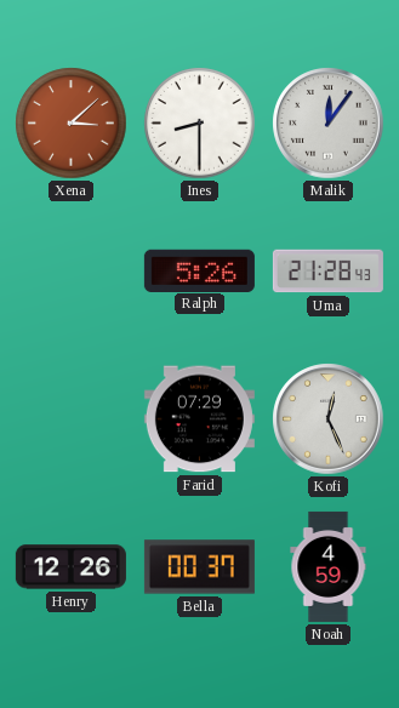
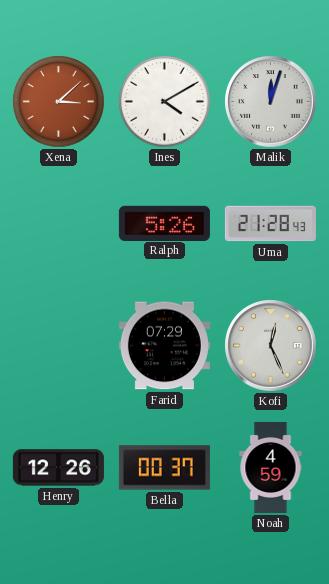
Ines: 8:30 -> 4:10
Malik: 12:06 -> 12:03
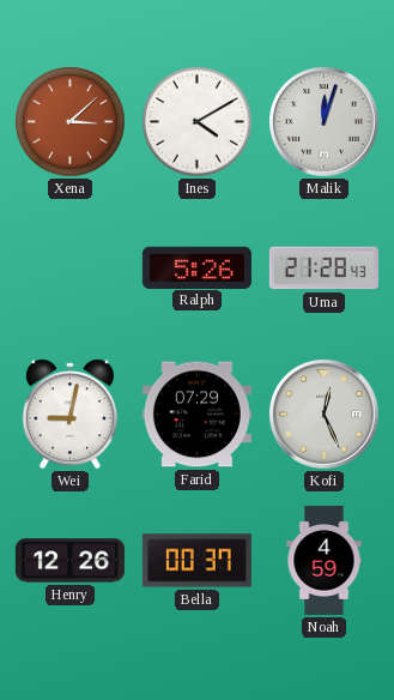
Wei: none -> 9:02
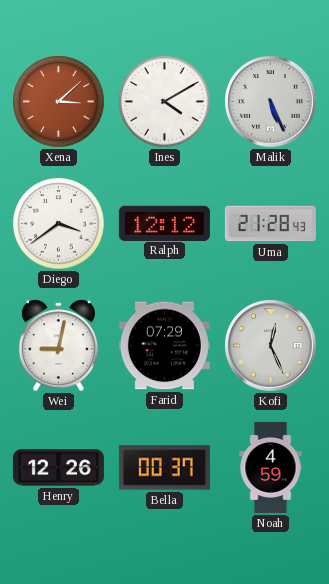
Malik: 12:03 -> 5:26
Diego: none -> 3:39
Ralph: 5:26 -> 12:12
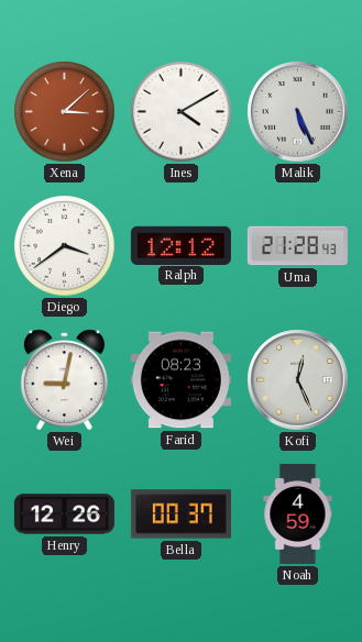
Farid: 07:29 -> 08:23
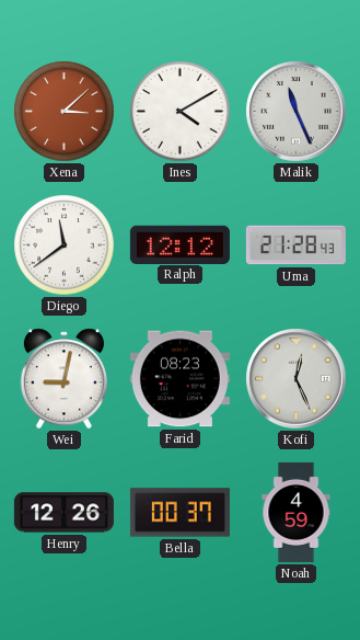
Malik: 5:26 -> 11:26
Diego: 3:39 -> 11:39
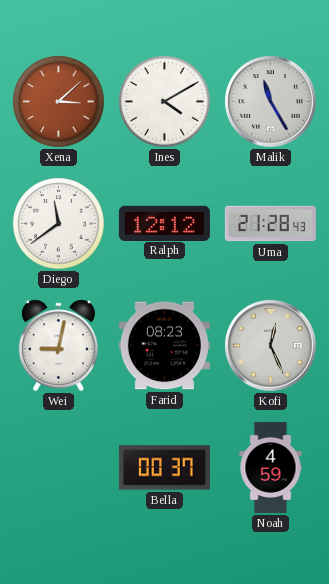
Malik: 11:26 -> 11:25
Henry: 12:26 -> none
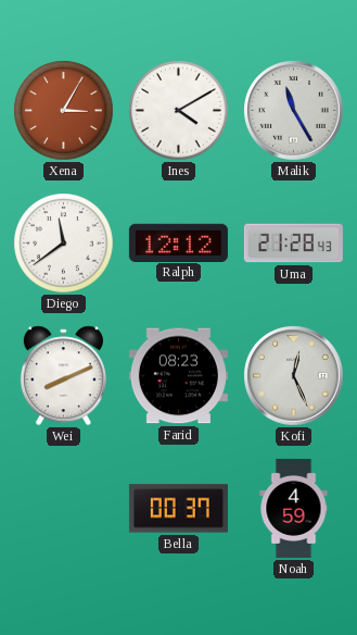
Xena: 3:08 -> 3:05
Wei: 9:02 -> 8:11
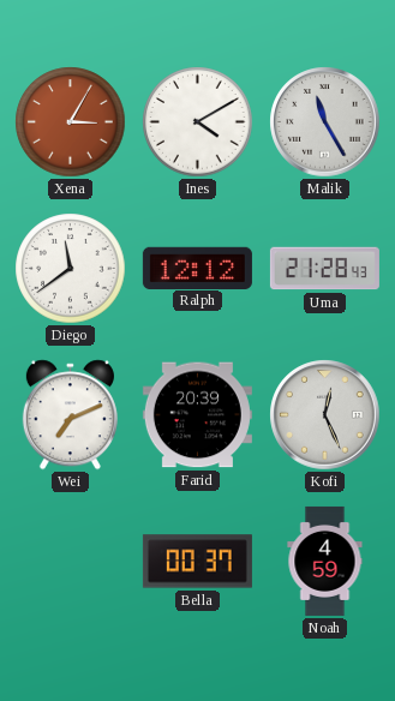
Wei: 8:11 -> 7:11
Farid: 08:23 -> 20:39
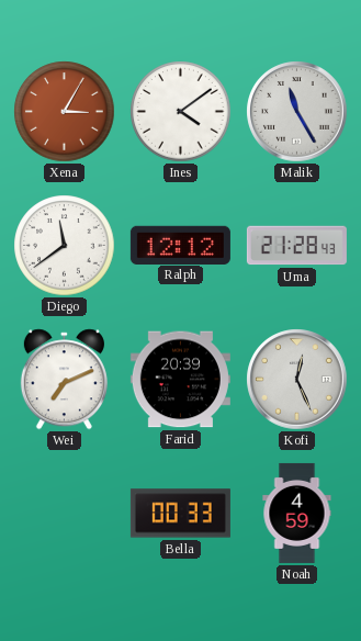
Ines: 4:10 -> 4:09
Bella: 00:37 -> 00:33
